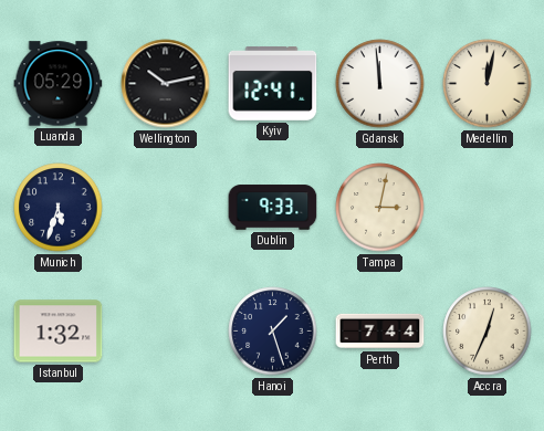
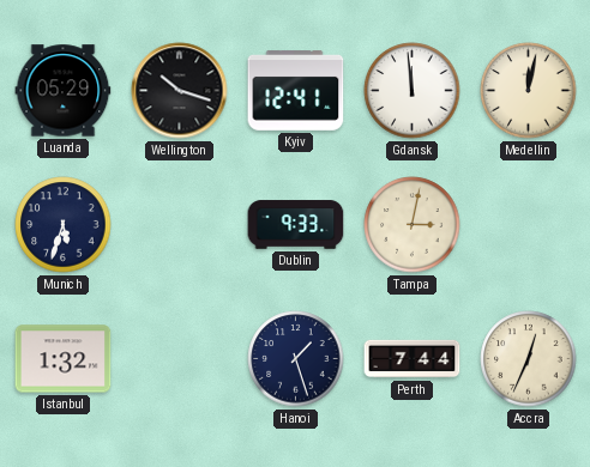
Wellington: 10:13 -> 10:18
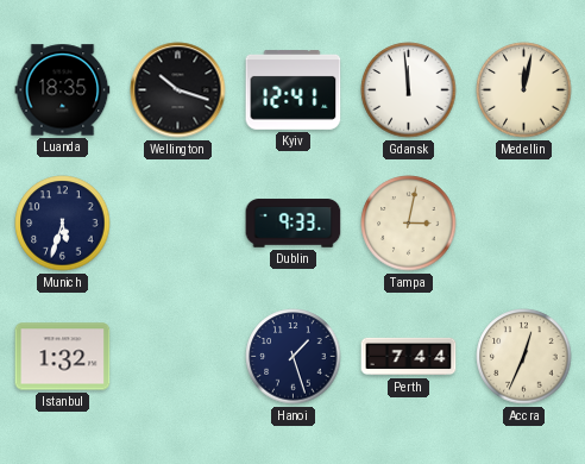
Luanda: 05:29 -> 18:35
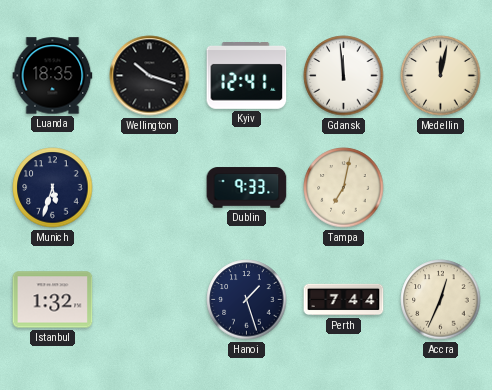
Tampa: 3:02 -> 7:02
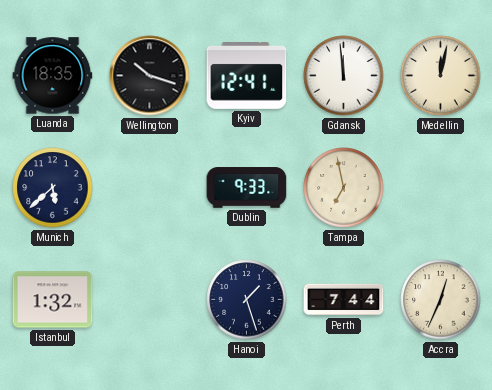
Munich: 5:33 -> 5:38
Tampa: 7:02 -> 6:58
